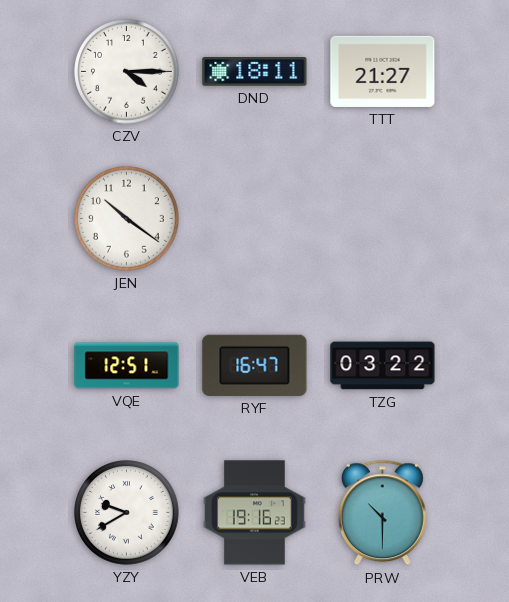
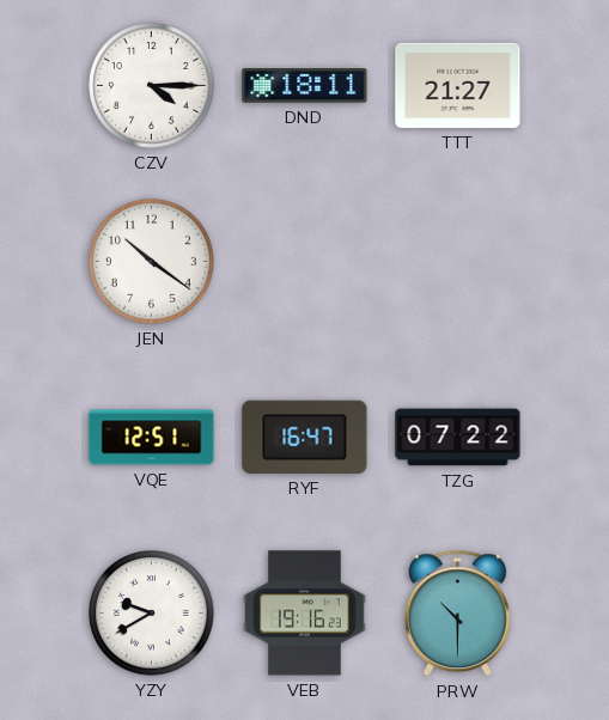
TZG: 03:22 -> 07:22
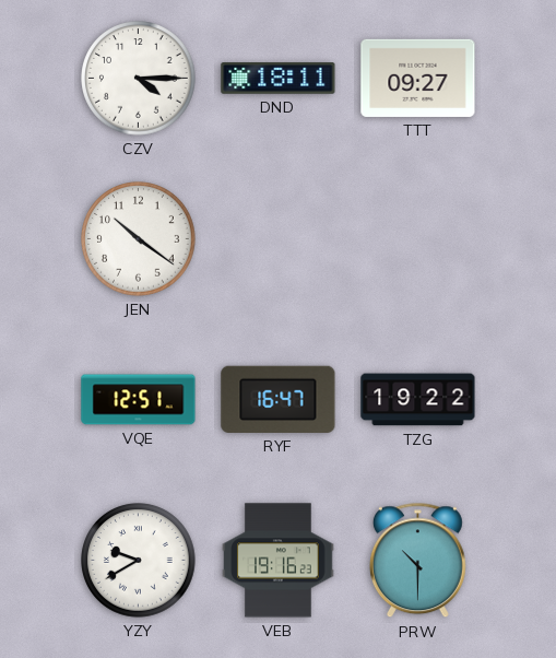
TTT: 21:27 -> 09:27
TZG: 07:22 -> 19:22
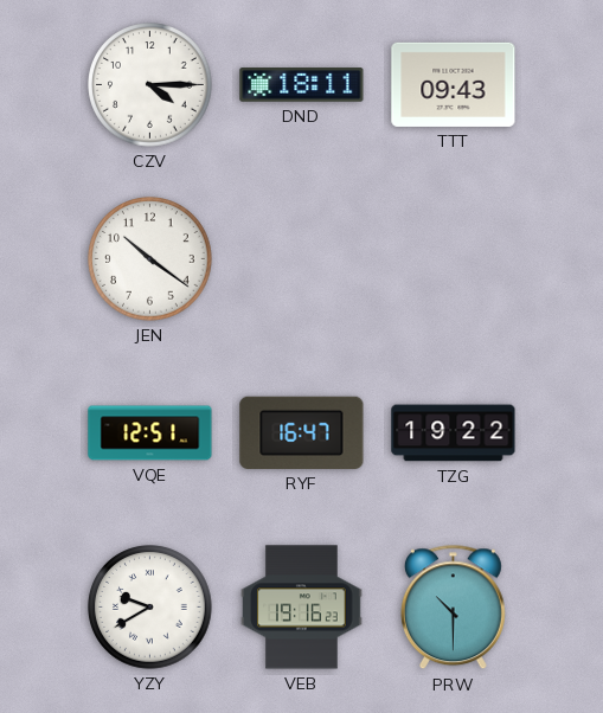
TTT: 09:27 -> 09:43
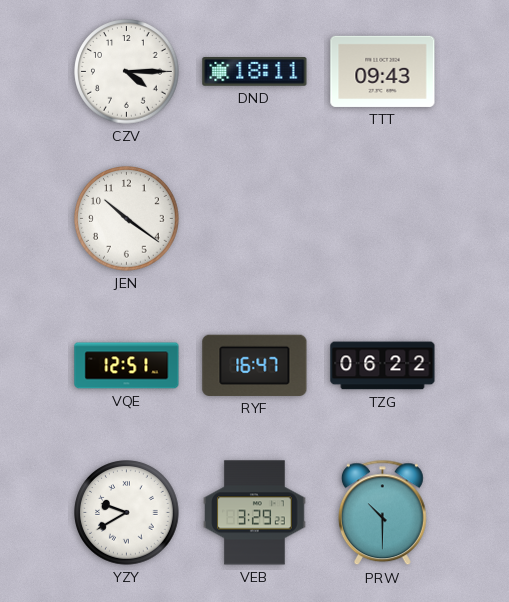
TZG: 19:22 -> 06:22
VEB: 19:16 -> 3:29
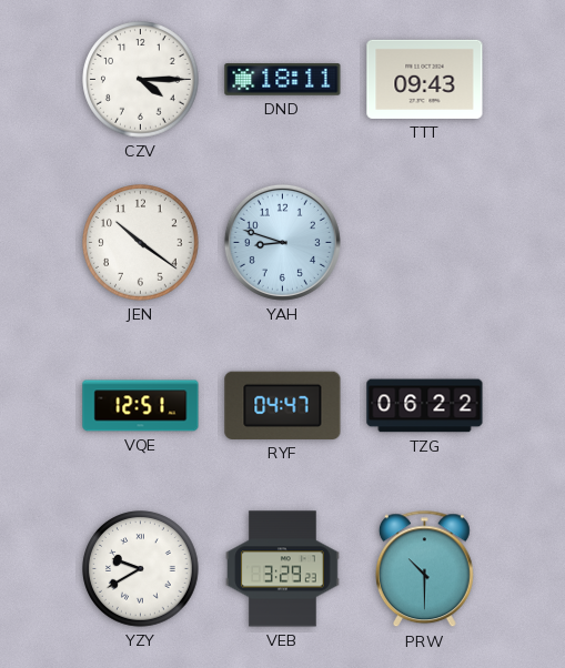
YAH: none -> 8:48
RYF: 16:47 -> 04:47
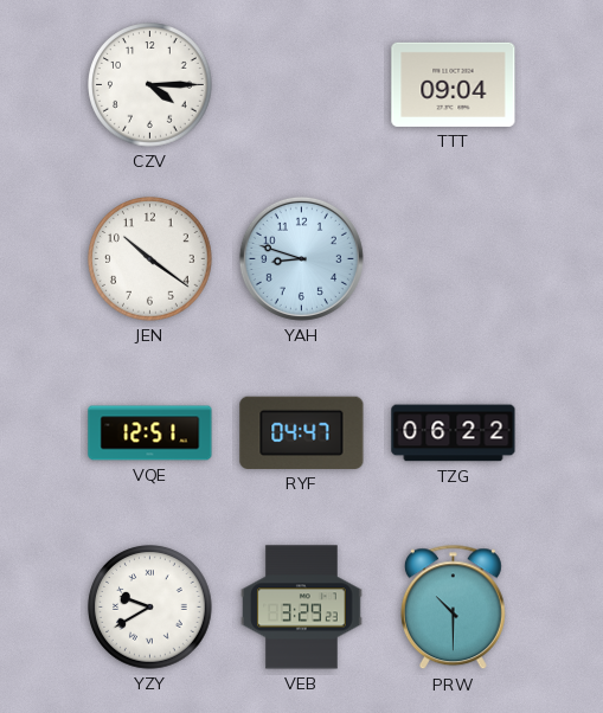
DND: 18:11 -> none
TTT: 09:43 -> 09:04
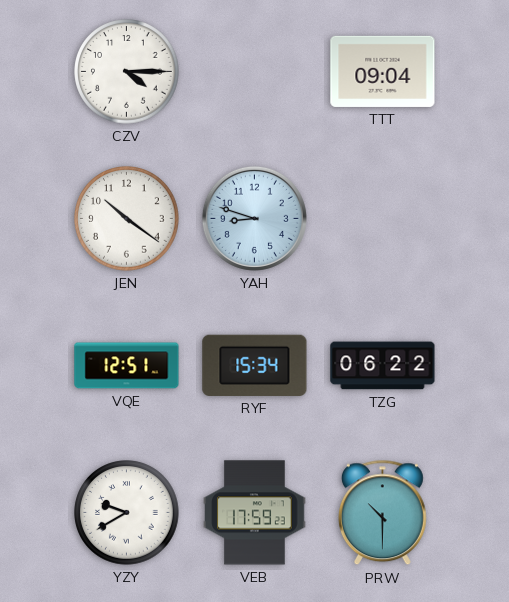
RYF: 04:47 -> 15:34
VEB: 3:29 -> 17:59
